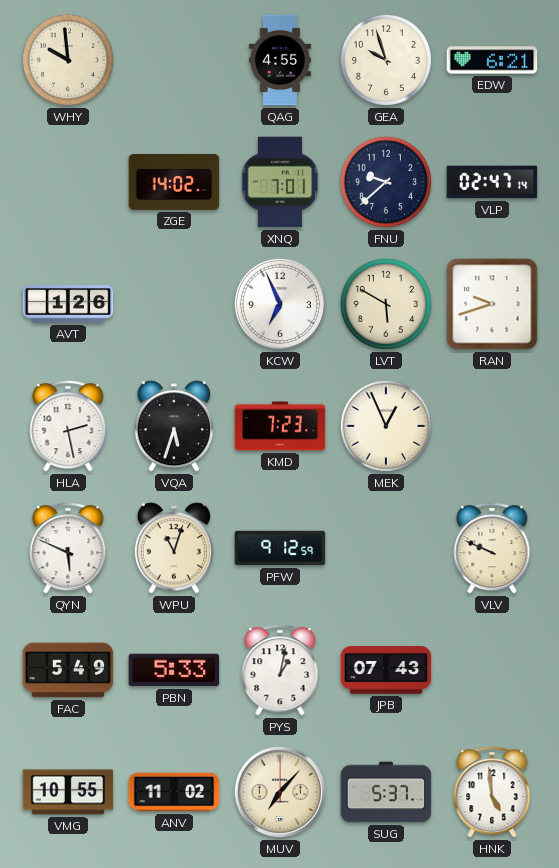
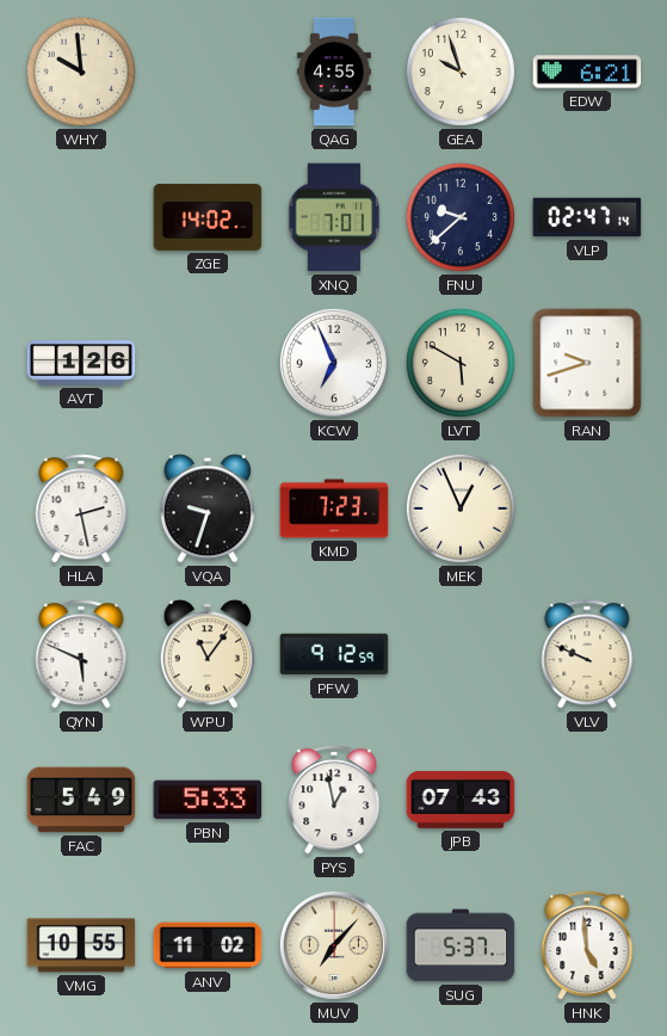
VQA: 5:33 -> 9:33
WPU: 11:03 -> 11:06
PYS: 1:02 -> 12:58
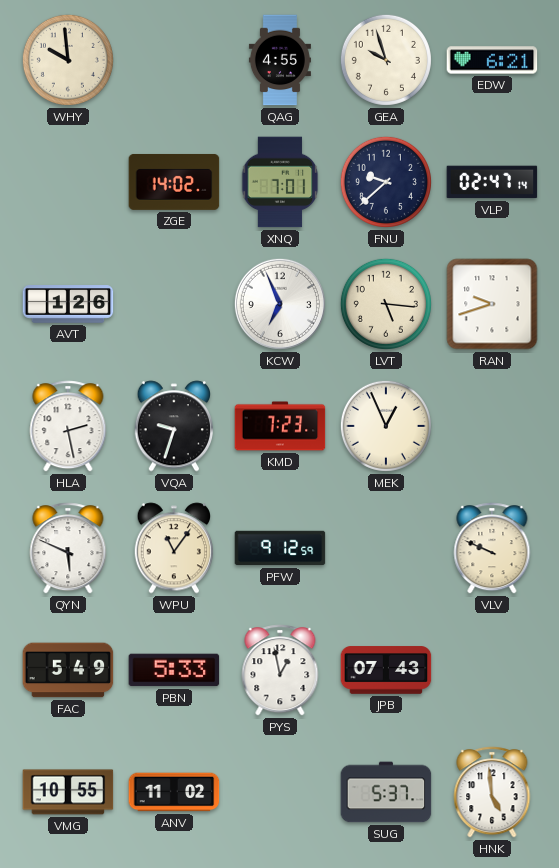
LVT: 5:50 -> 5:16
MUV: 7:07 -> none
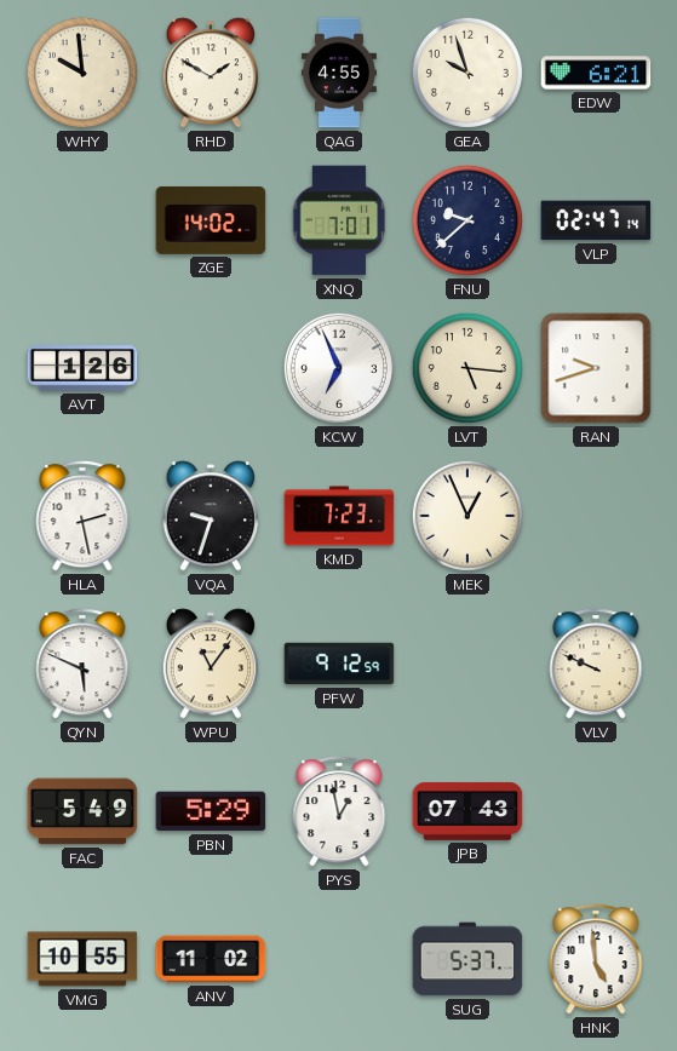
RHD: none -> 1:50
PBN: 5:33 -> 5:29
